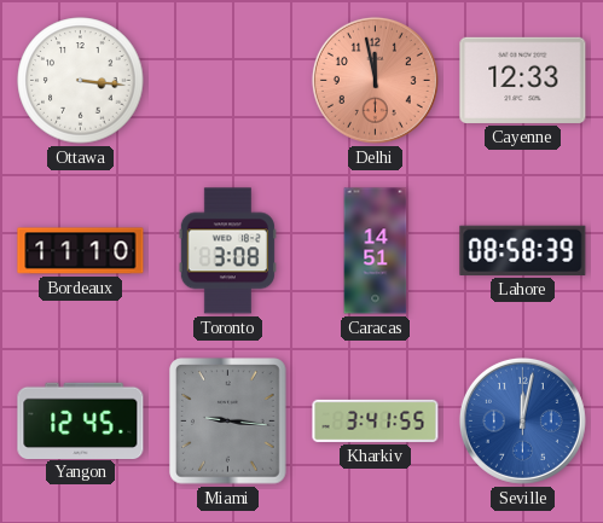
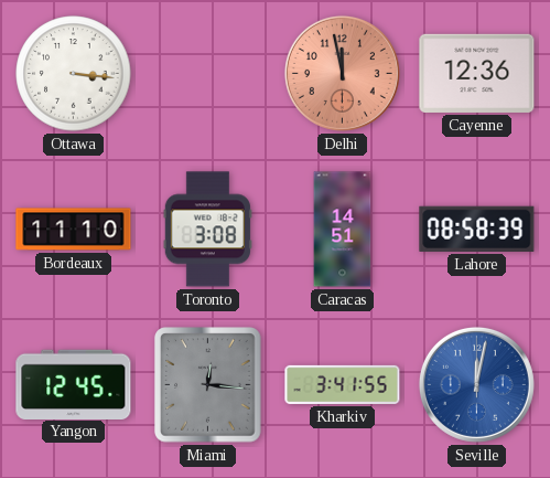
Cayenne: 12:33 -> 12:36
Miami: 9:16 -> 12:16
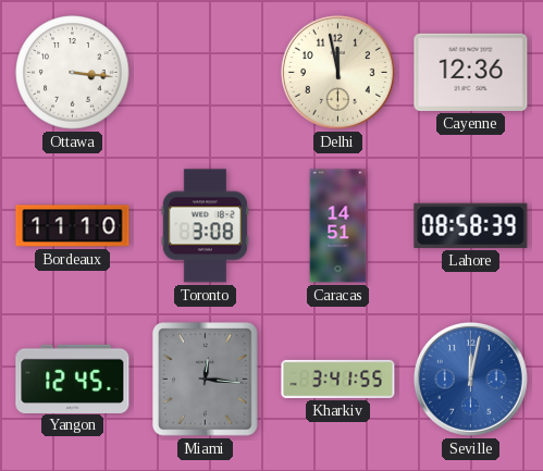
Delhi dial: salmon -> cream
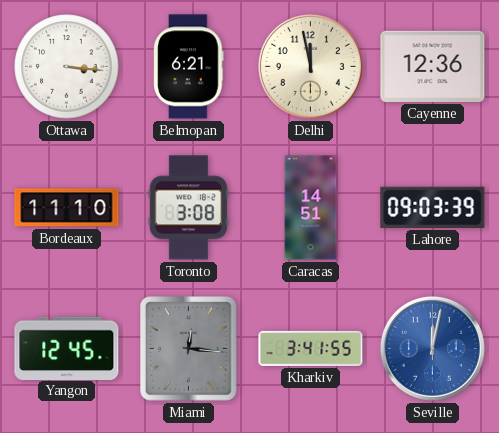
Belmopan: none -> 6:21
Lahore: 08:58 -> 09:03
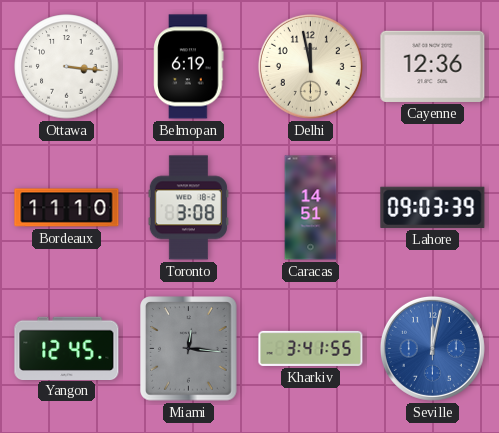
Belmopan: 6:21 -> 6:19
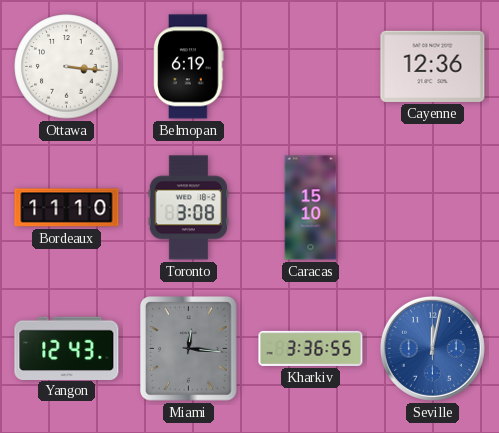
Delhi: 11:58 -> none
Caracas: 14:51 -> 15:10
Lahore: 09:03 -> none
Yangon: 12:45 -> 12:43
Kharkiv: 3:41 -> 3:36
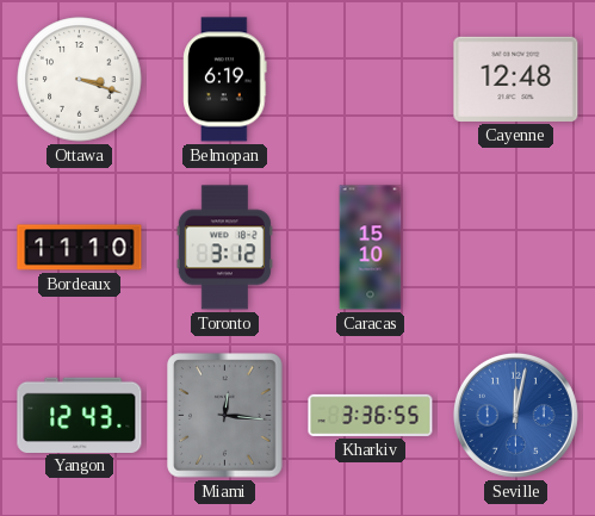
Ottawa: 3:16 -> 3:18
Cayenne: 12:36 -> 12:48
Toronto: 3:08 -> 3:12
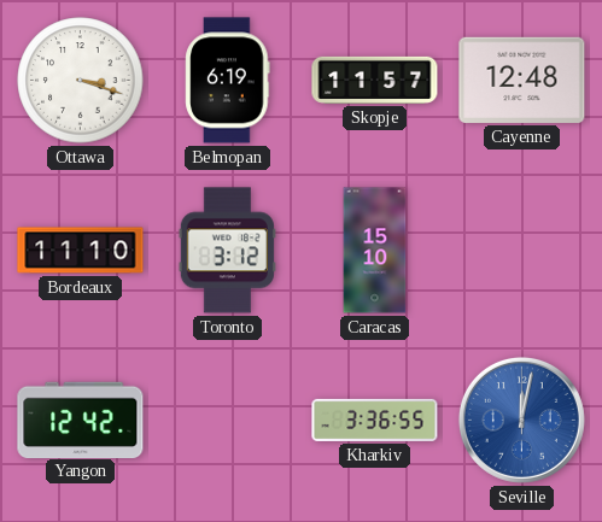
Skopje: none -> 11:57
Yangon: 12:43 -> 12:42
Miami: 12:16 -> none
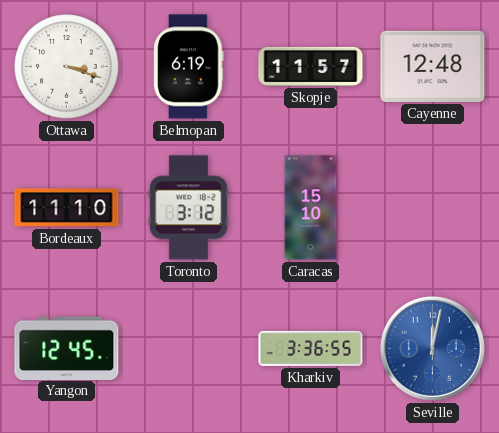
Yangon: 12:42 -> 12:45
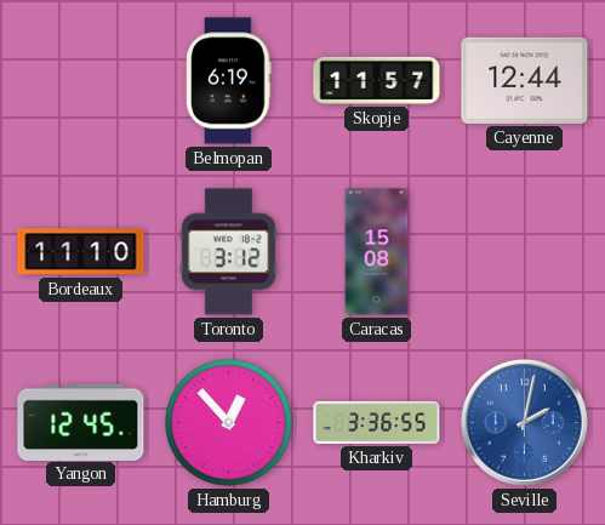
Ottawa: 3:18 -> none
Cayenne: 12:48 -> 12:44
Caracas: 15:10 -> 15:08
Hamburg: none -> 12:53
Seville: 12:02 -> 2:02
